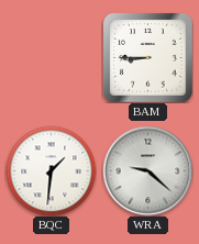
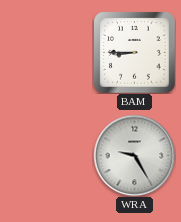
BQC: 1:31 -> none
WRA: 9:22 -> 9:25
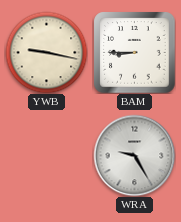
YWB: none -> 9:17
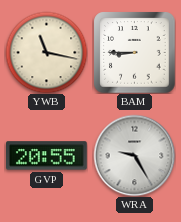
YWB: 9:17 -> 11:17
GVP: none -> 20:55
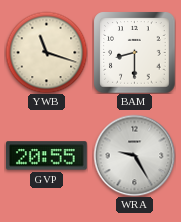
YWB: 11:17 -> 11:18
BAM: 8:45 -> 8:30
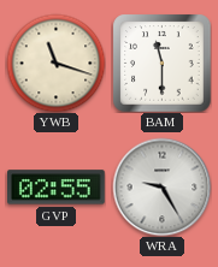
BAM: 8:30 -> 11:30
GVP: 20:55 -> 02:55
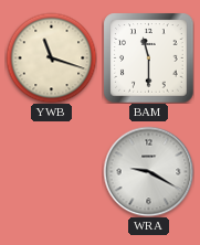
GVP: 02:55 -> none
WRA: 9:25 -> 9:20
